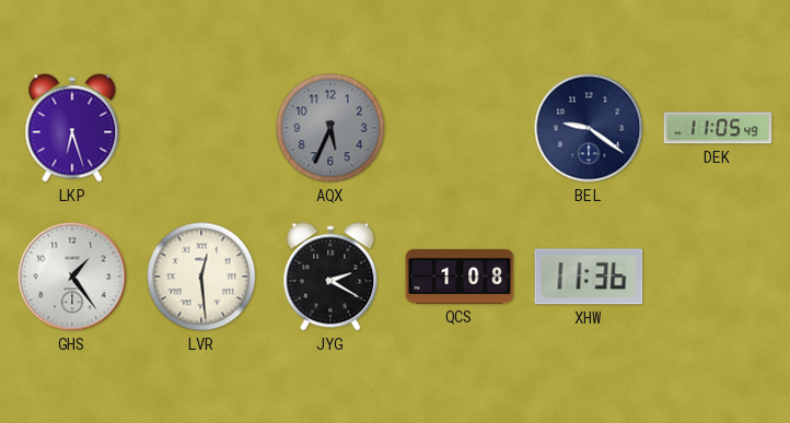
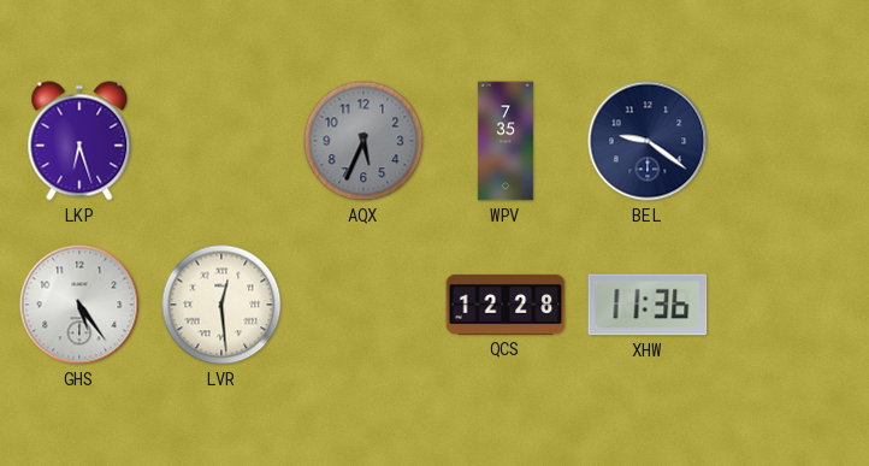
WPV: none -> 7:35
DEK: 11:05 -> none
GHS: 1:24 -> 5:24
JYG: 2:20 -> none
QCS: 1:08 -> 12:28
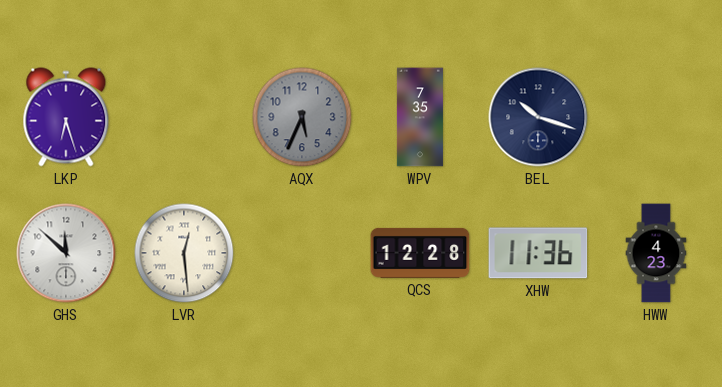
BEL: 9:21 -> 10:18
GHS: 5:24 -> 11:52
HWW: none -> 4:23
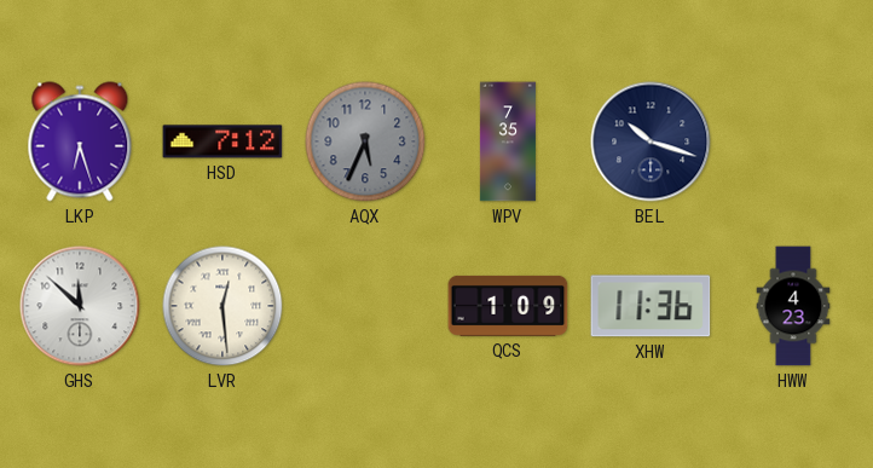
HSD: none -> 7:12
QCS: 12:28 -> 1:09
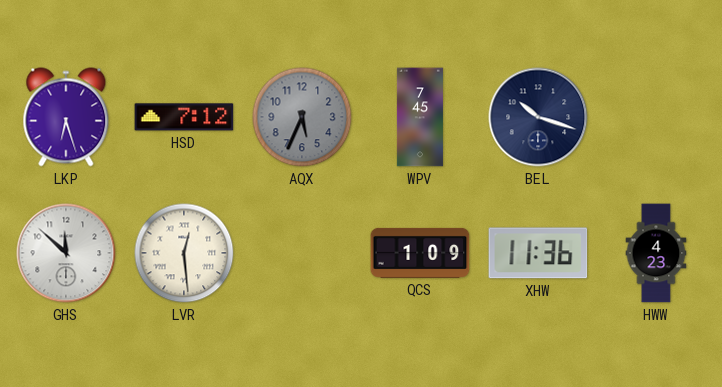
WPV: 7:35 -> 7:45
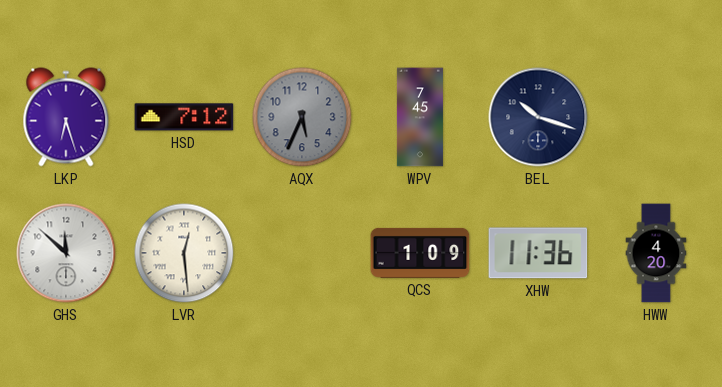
HWW: 4:23 -> 4:20
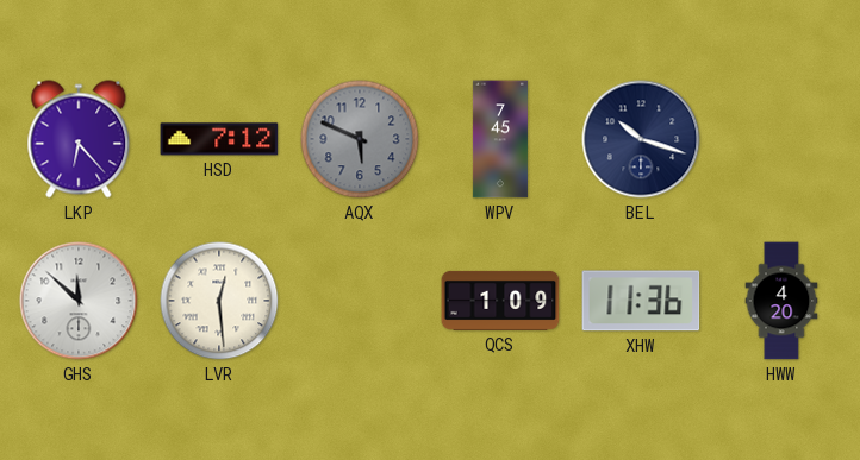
LKP: 6:27 -> 6:23
AQX: 5:34 -> 5:49
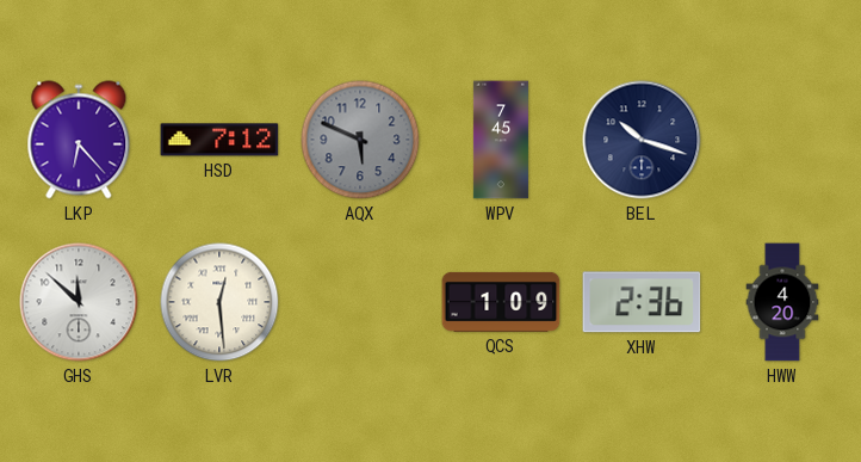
XHW: 11:36 -> 2:36
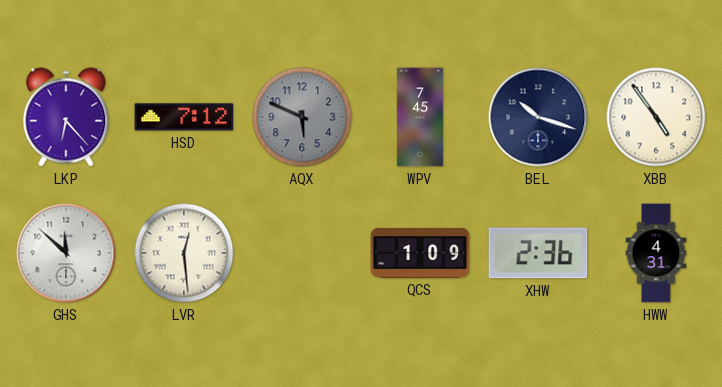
XBB: none -> 4:54
HWW: 4:20 -> 4:31
